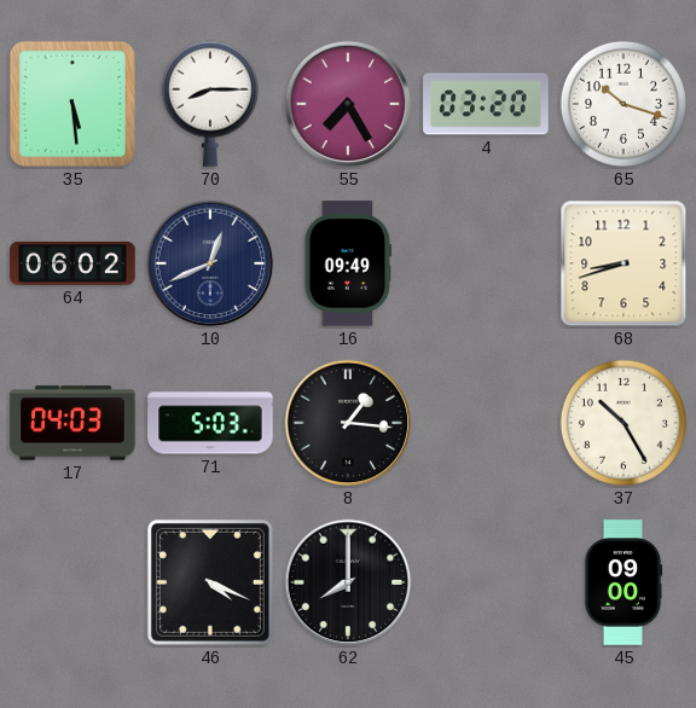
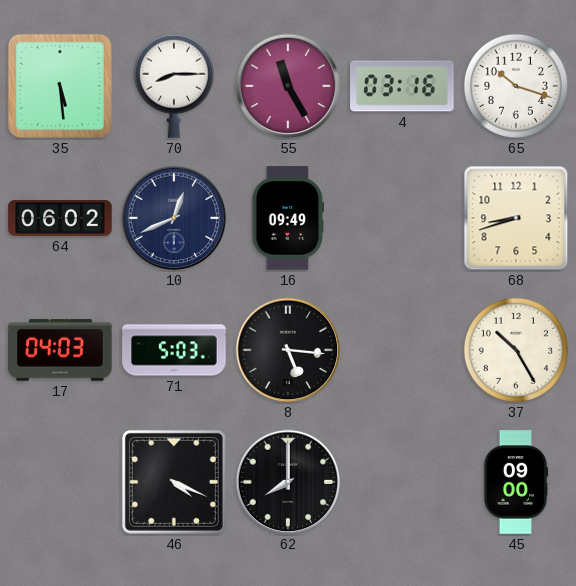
55: 7:25 -> 11:25
4: 03:20 -> 03:16
8: 1:16 -> 5:16
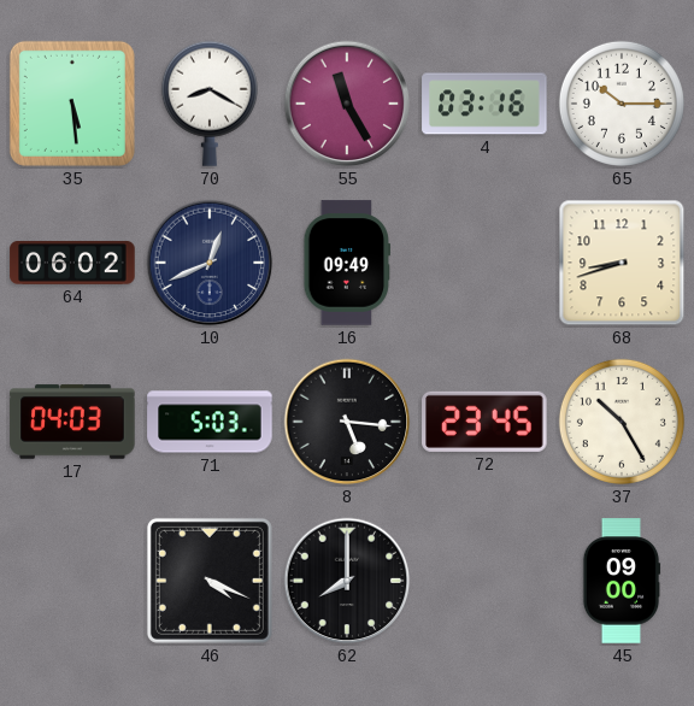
70: 8:15 -> 8:20
65: 10:18 -> 10:15
72: none -> 23:45
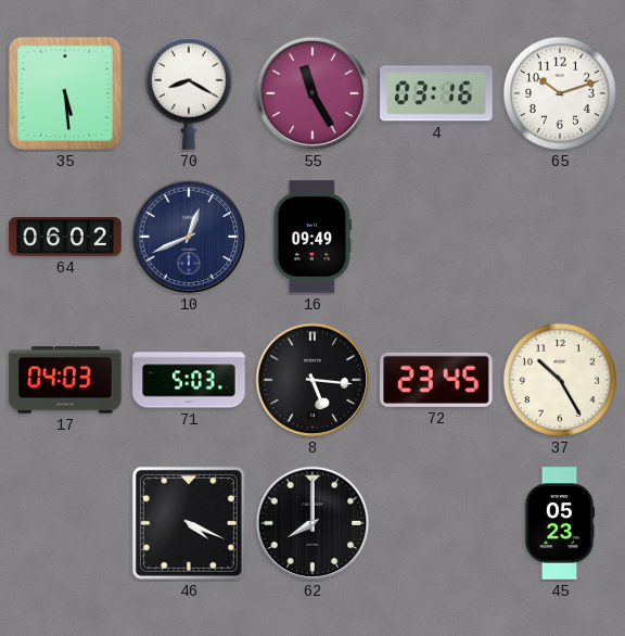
65: 10:15 -> 10:12
68: 8:42 -> none
45: 09:00 -> 05:23
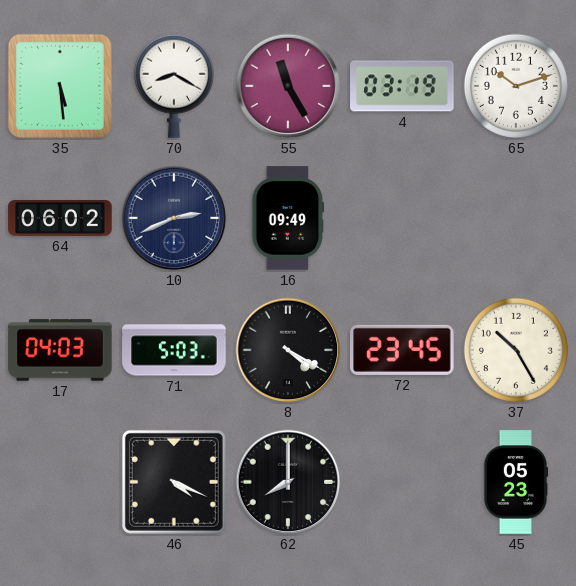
4: 03:16 -> 03:19
10: 12:41 -> 2:41
8: 5:16 -> 4:20
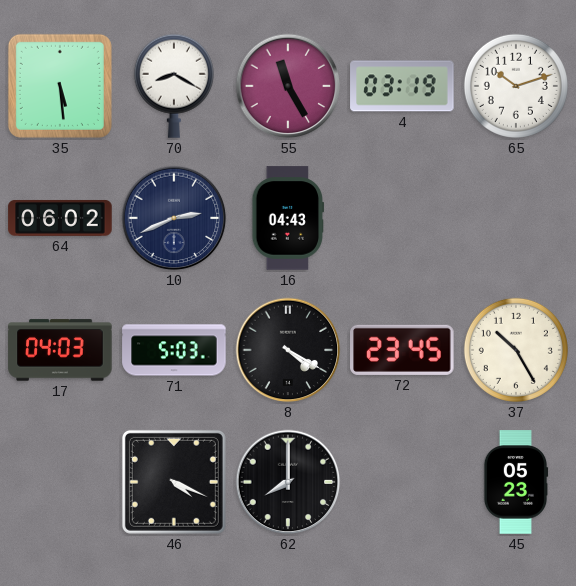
16: 09:49 -> 04:43
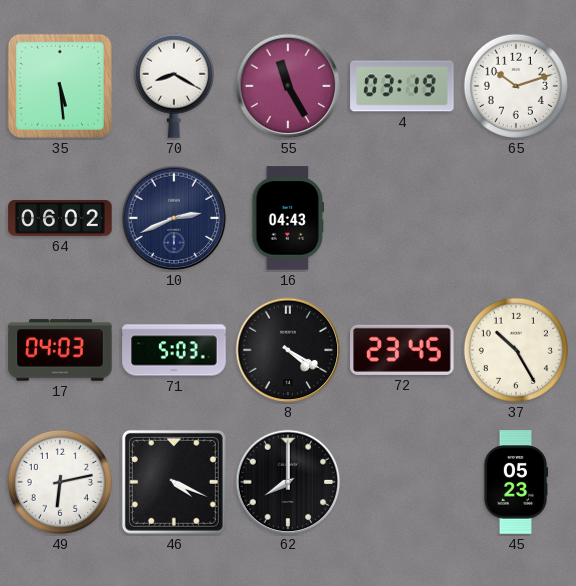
49: none -> 6:13
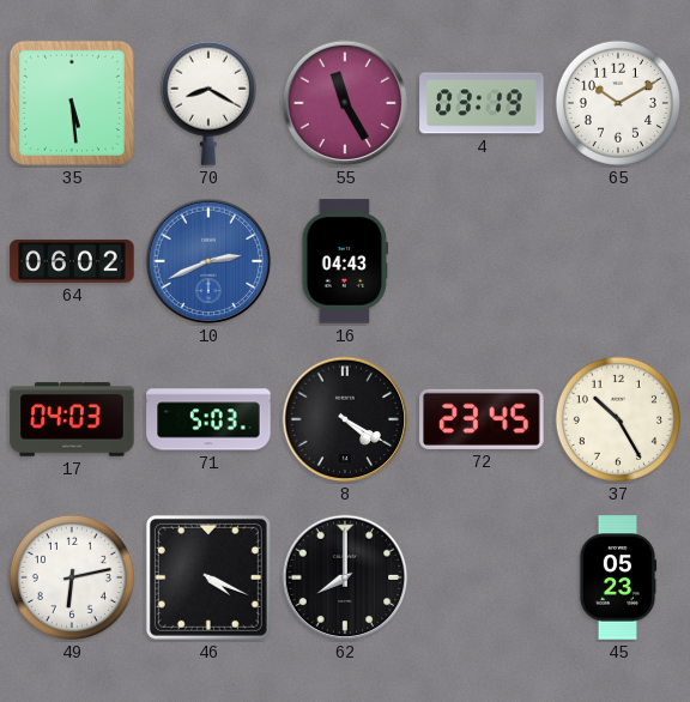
65: 10:12 -> 10:10
10 dial: navy -> blue
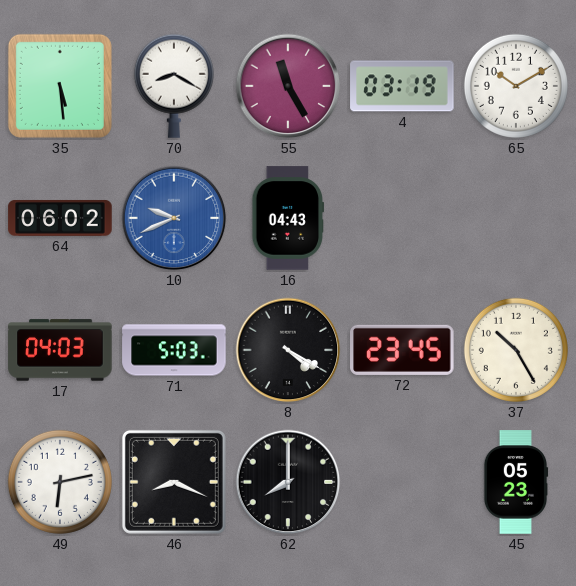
10: 2:41 -> 9:41
46: 4:19 -> 8:19
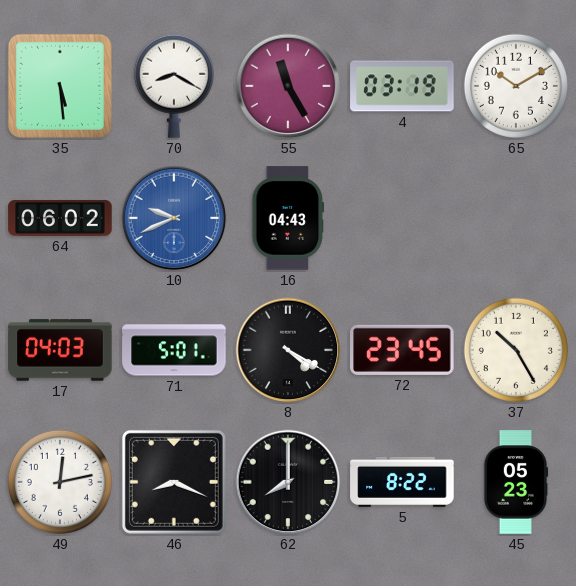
71: 5:03 -> 5:01
49: 6:13 -> 12:13
5: none -> 8:22
